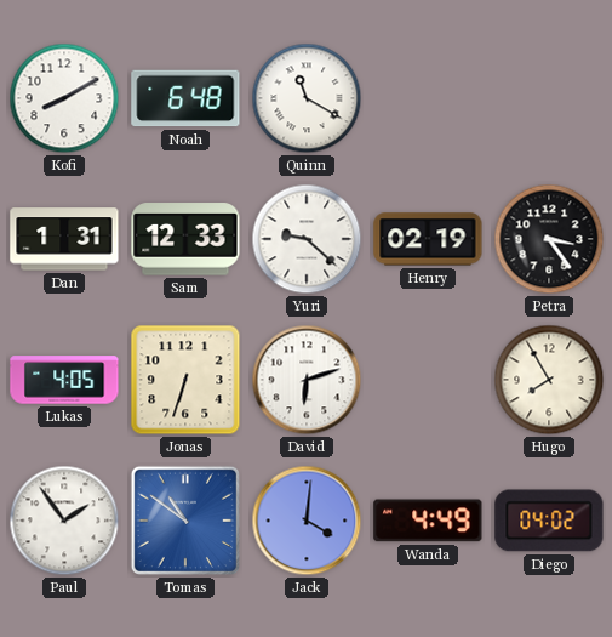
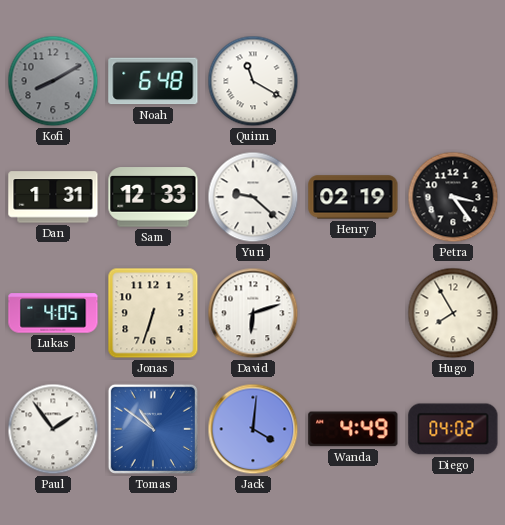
Kofi dial: white -> grey
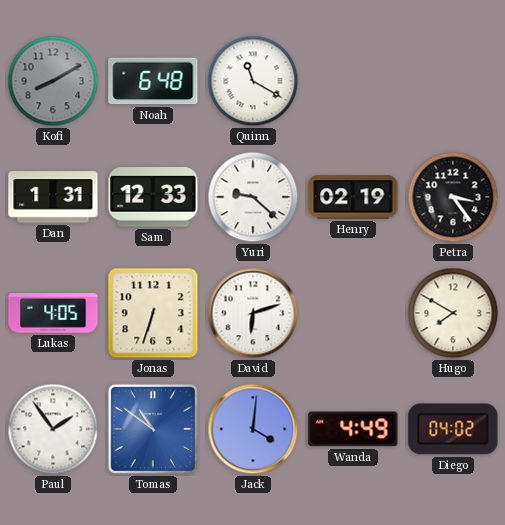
Hugo: 7:55 -> 7:50
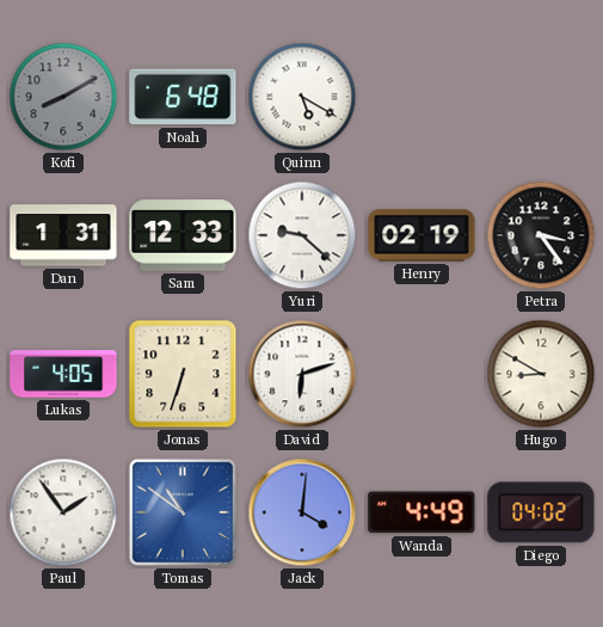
Quinn: 11:20 -> 5:20
Hugo: 7:50 -> 8:50
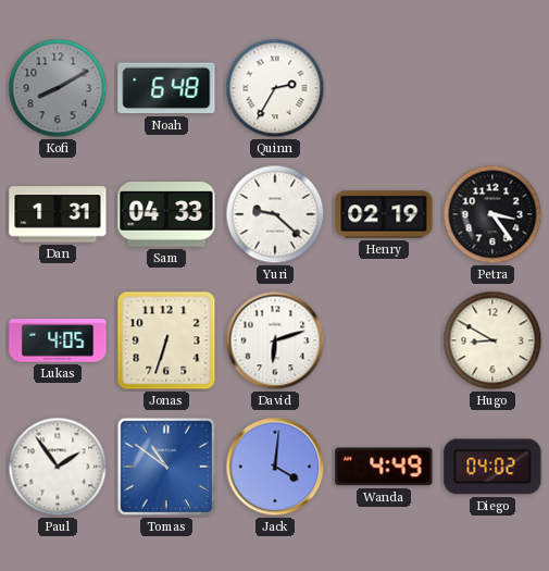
Quinn: 5:20 -> 2:35
Sam: 12:33 -> 04:33
